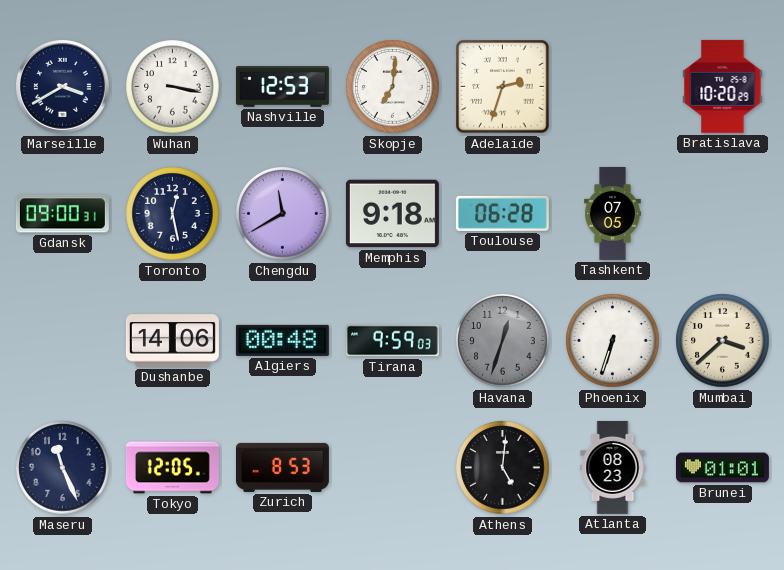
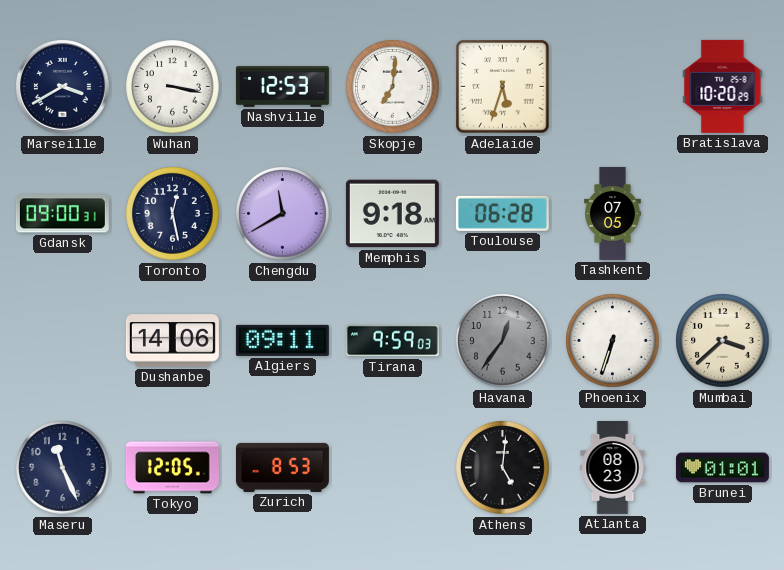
Adelaide: 2:33 -> 5:33
Algiers: 00:48 -> 09:11
Havana: 12:33 -> 12:36
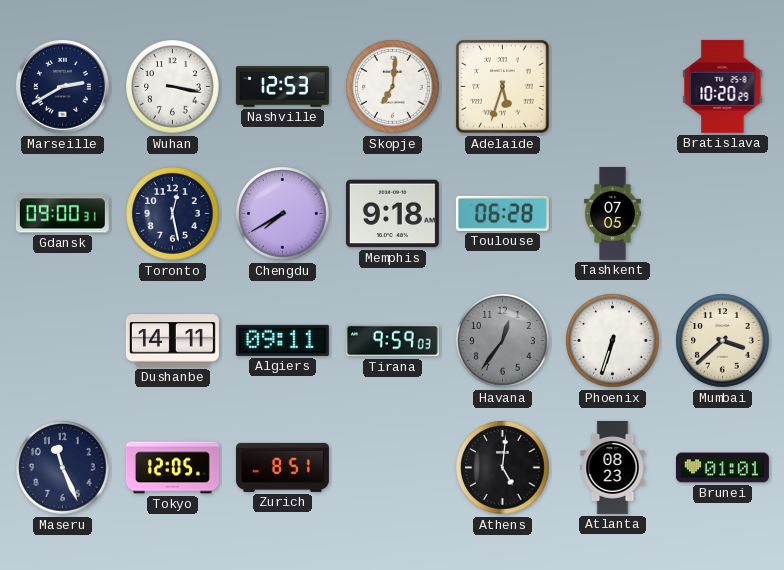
Marseille: 3:40 -> 2:40
Chengdu: 11:40 -> 7:40
Dushanbe: 14:06 -> 14:11
Zurich: 8:53 -> 8:51
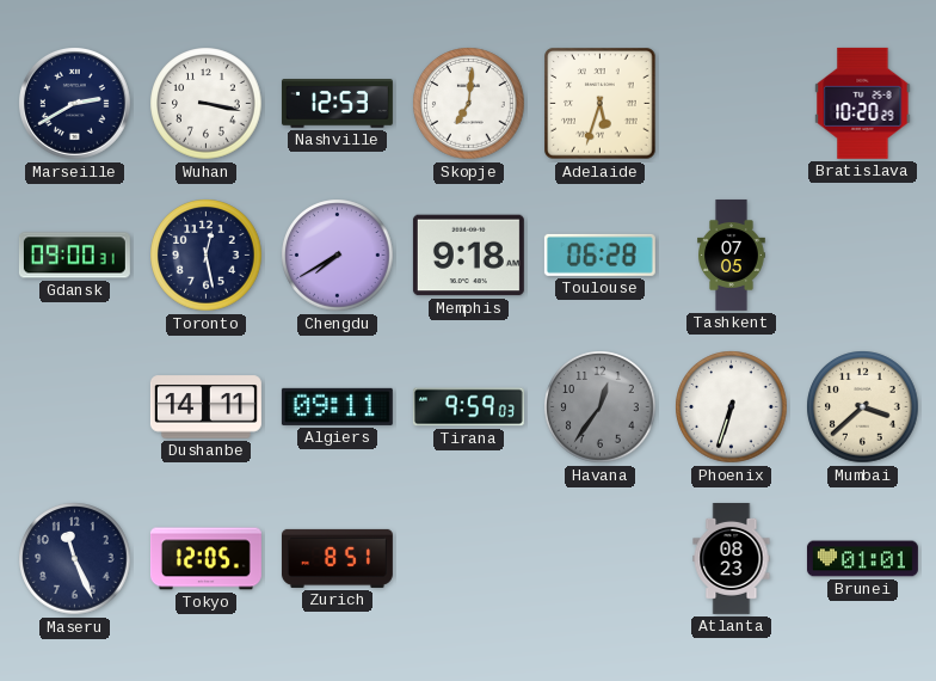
Athens: 5:01 -> none
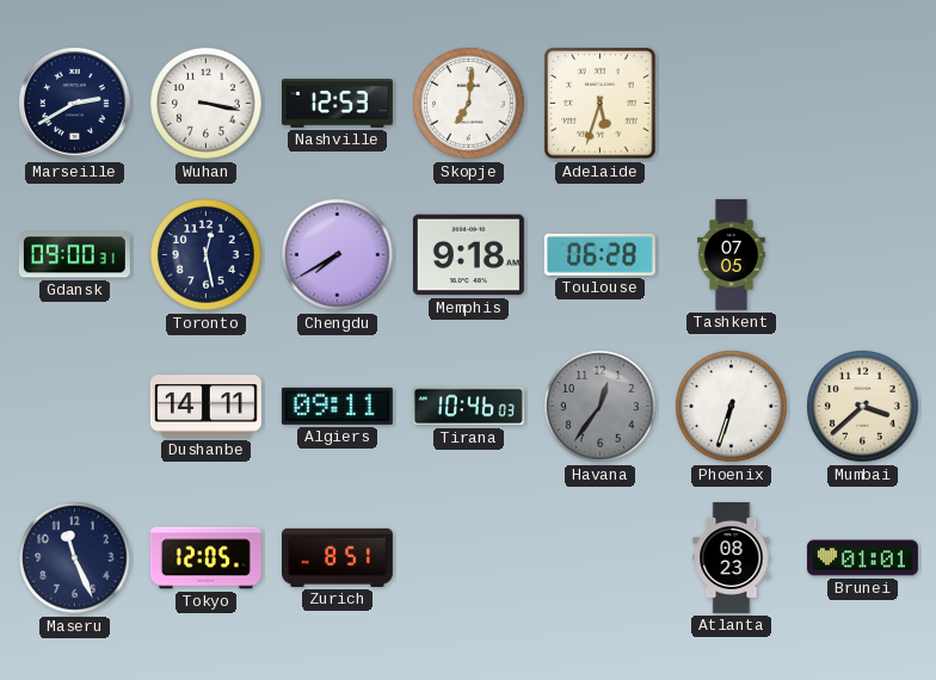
Bratislava: 10:20 -> none
Tirana: 9:59 -> 10:46
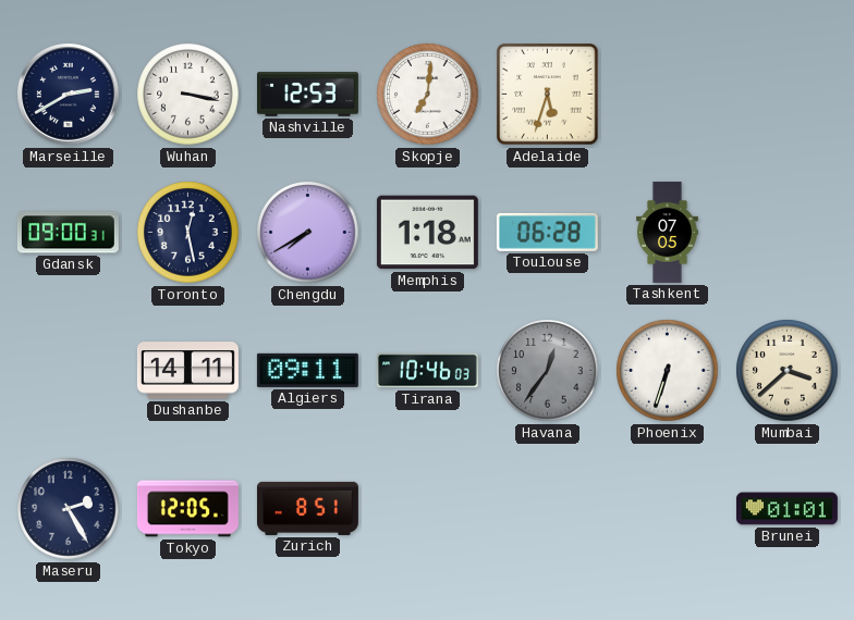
Memphis: 9:18 -> 1:18
Maseru: 11:26 -> 2:25
Atlanta: 08:23 -> none
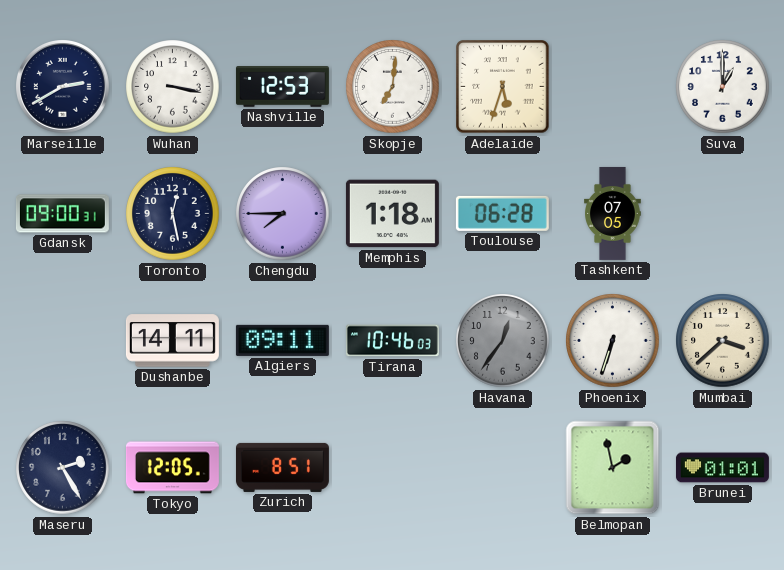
Suva: none -> 1:00
Chengdu: 7:40 -> 7:45
Belmopan: none -> 1:58
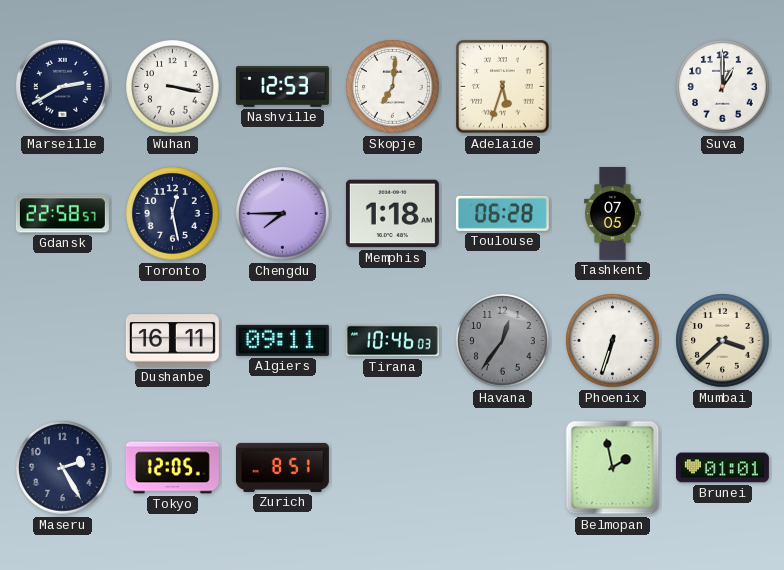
Gdansk: 09:00 -> 22:58
Dushanbe: 14:11 -> 16:11
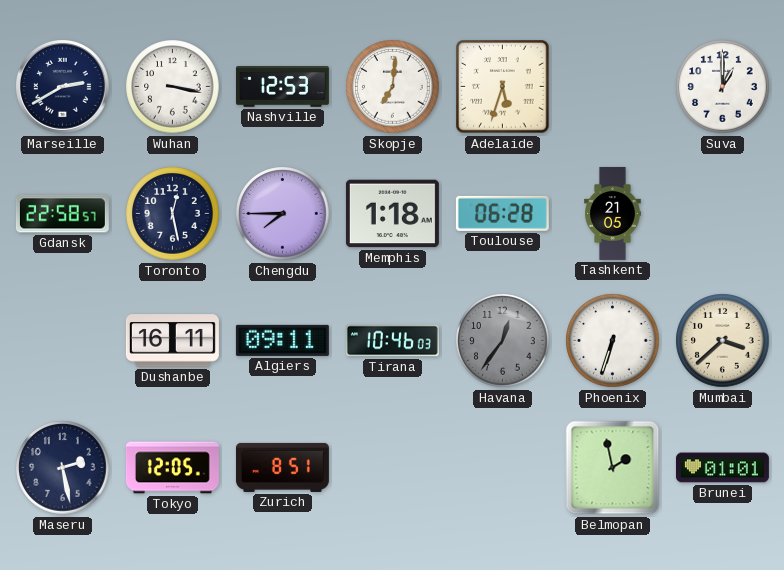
Tashkent: 07:05 -> 21:05
Maseru: 2:25 -> 2:28
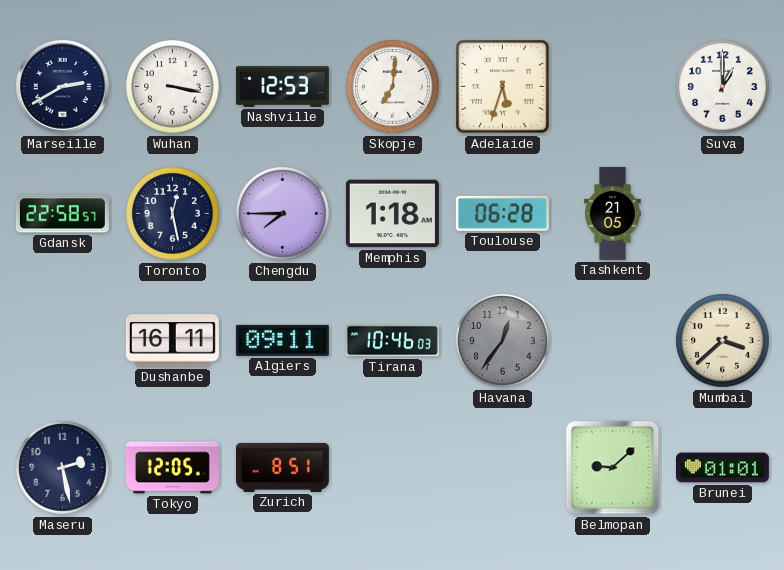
Phoenix: 6:33 -> none
Belmopan: 1:58 -> 9:08
